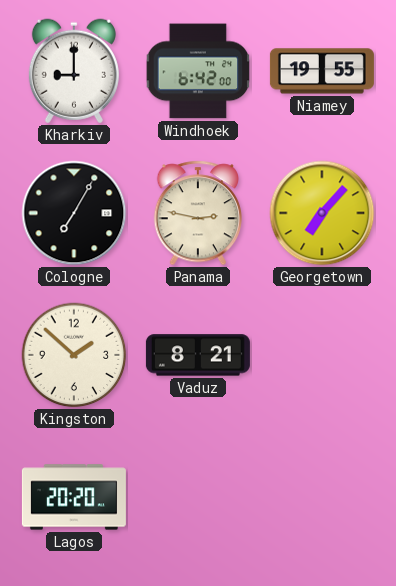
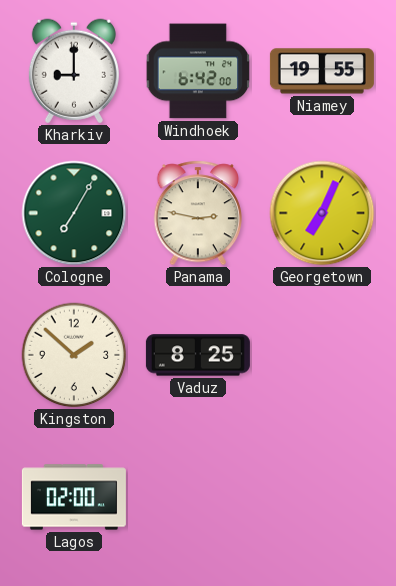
Cologne dial: black -> green
Georgetown: 7:07 -> 7:04
Vaduz: 8:21 -> 8:25
Lagos: 20:20 -> 02:00
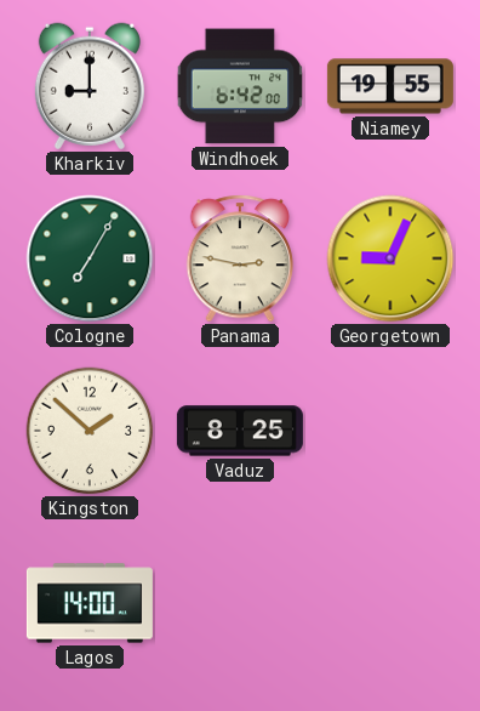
Georgetown: 7:04 -> 9:04
Lagos: 02:00 -> 14:00
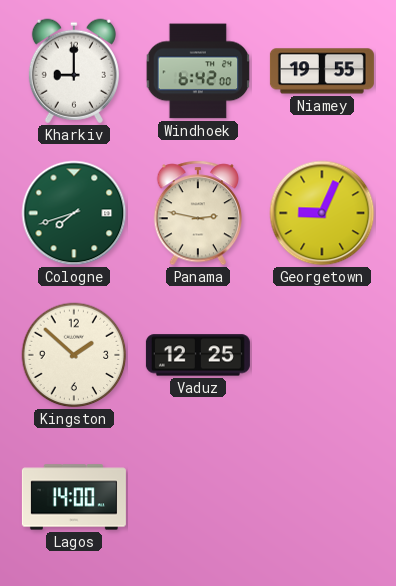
Cologne: 7:05 -> 7:42
Vaduz: 8:25 -> 12:25
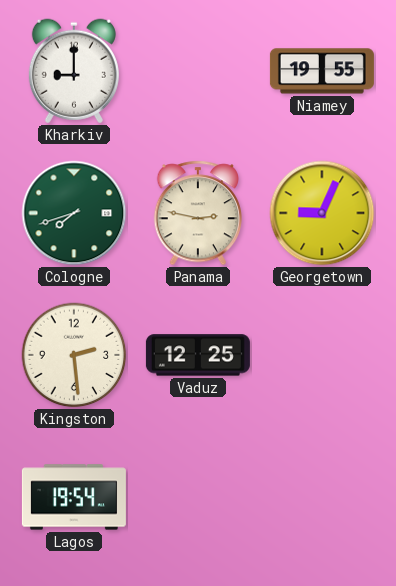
Windhoek: 6:42 -> none
Kingston: 1:52 -> 2:29
Lagos: 14:00 -> 19:54
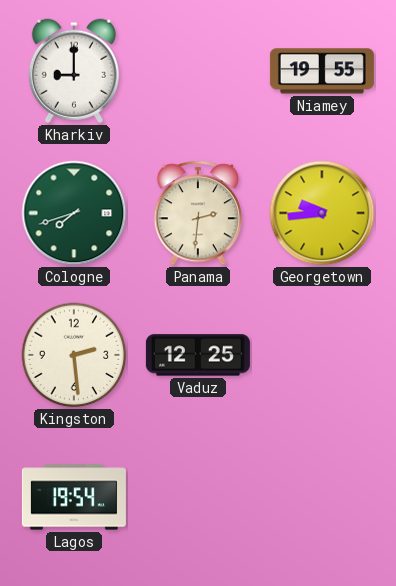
Panama: 2:47 -> 2:31
Georgetown: 9:04 -> 9:44
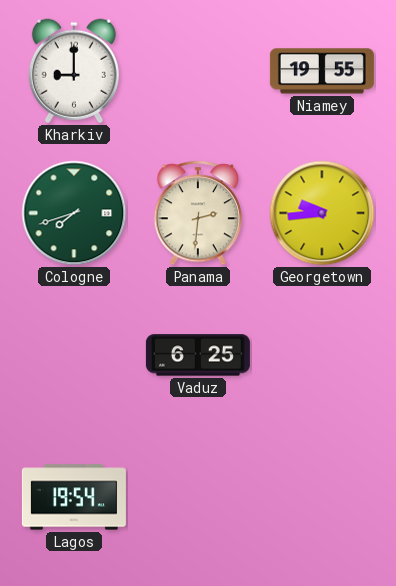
Kingston: 2:29 -> none
Vaduz: 12:25 -> 6:25
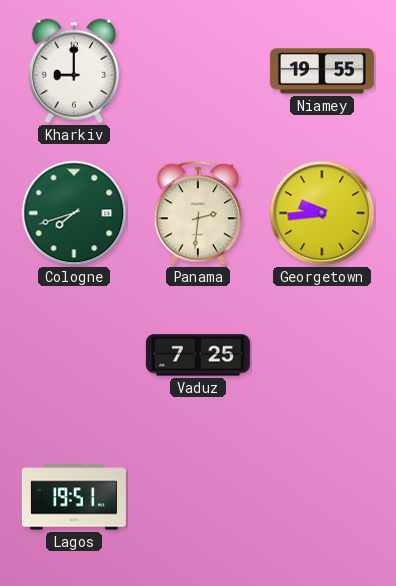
Vaduz: 6:25 -> 7:25
Lagos: 19:54 -> 19:51
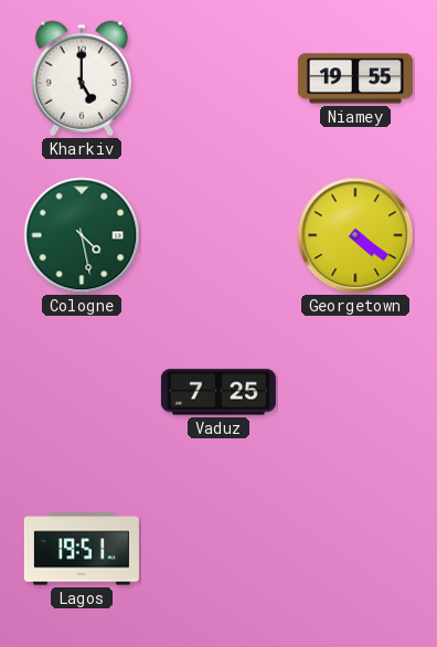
Kharkiv: 9:00 -> 5:00
Cologne: 7:42 -> 4:28
Panama: 2:31 -> none
Georgetown: 9:44 -> 4:21
